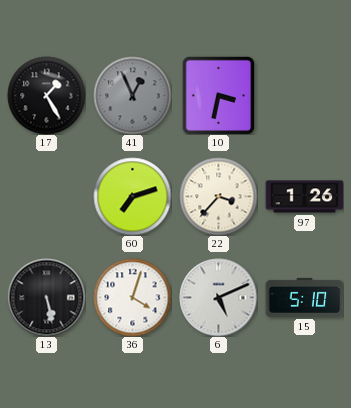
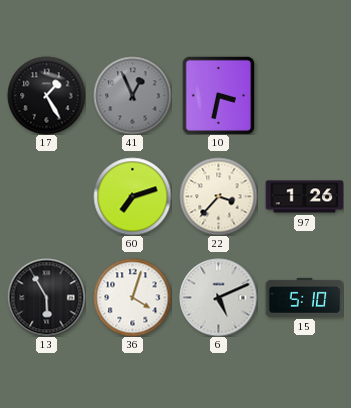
13: 5:28 -> 5:55
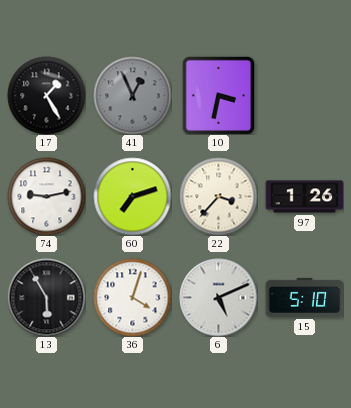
74: none -> 9:13
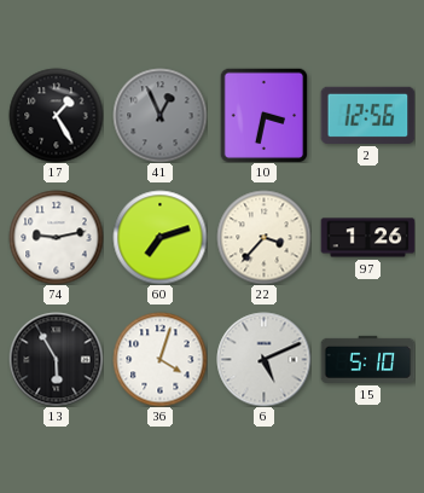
2: none -> 12:56
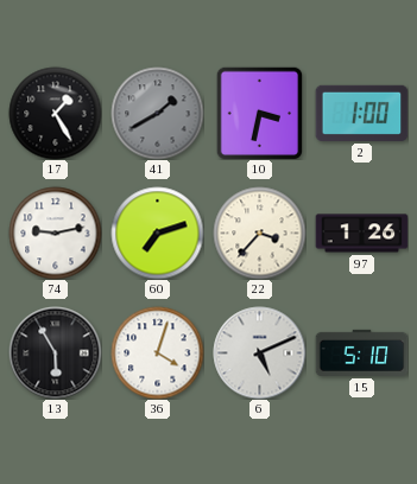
41: 12:56 -> 1:40
2: 12:56 -> 1:00
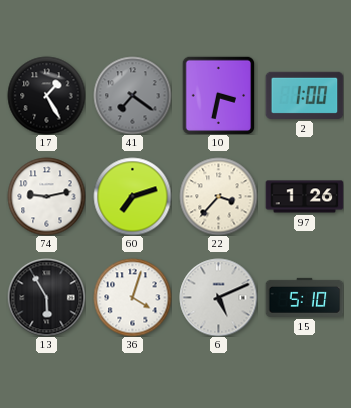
41: 1:40 -> 7:21
